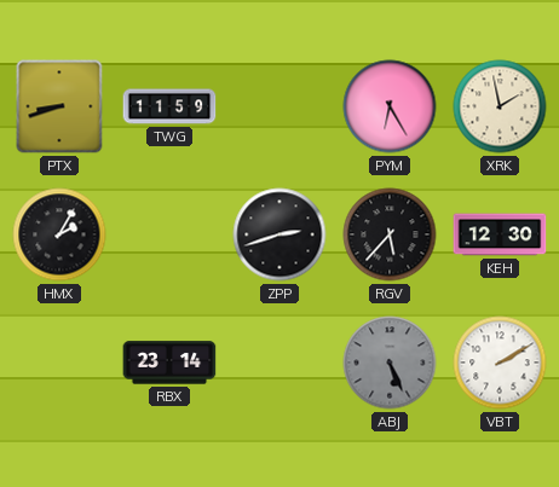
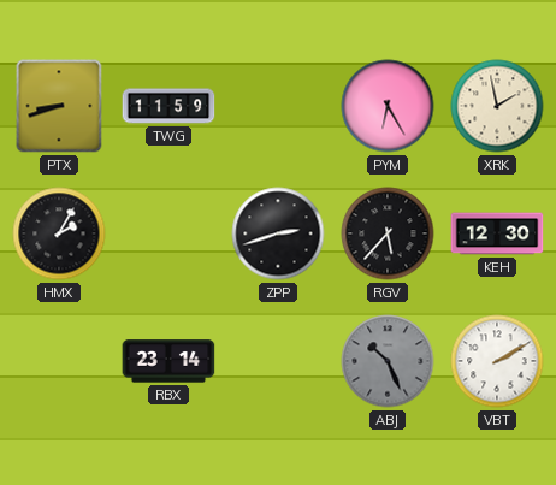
ABJ: 5:26 -> 10:26
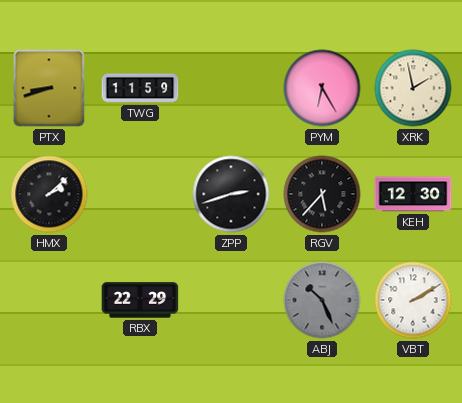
HMX: 2:05 -> 2:08
RBX: 23:14 -> 22:29
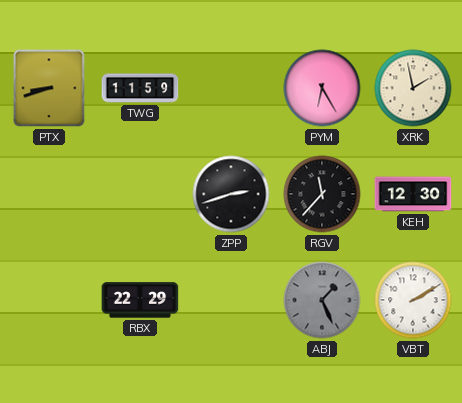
HMX: 2:08 -> none
RGV: 5:37 -> 11:37
ABJ: 10:26 -> 1:26
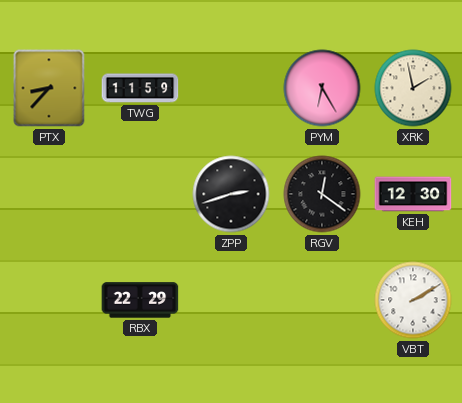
PTX: 8:42 -> 8:37
RGV: 11:37 -> 12:21
ABJ: 1:26 -> none
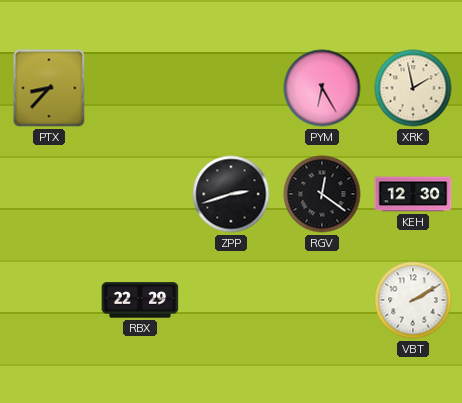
TWG: 11:59 -> none
